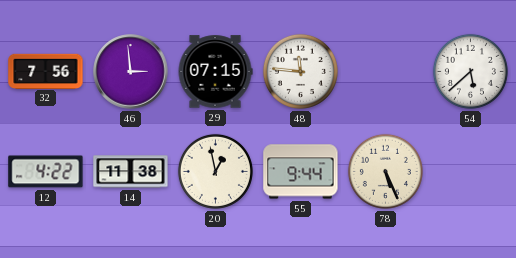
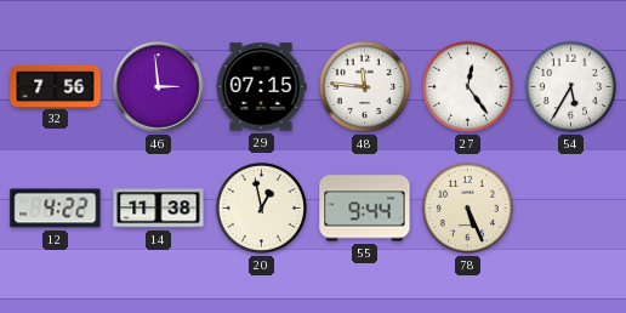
27: none -> 12:24
54: 5:38 -> 5:35
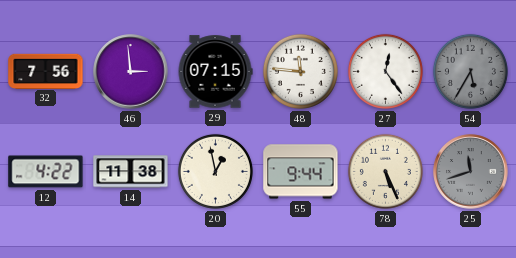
54 dial: white -> grey
25: none -> 11:42
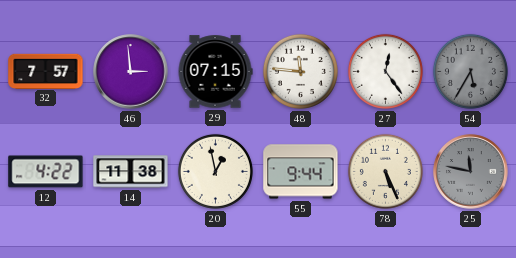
32: 7:56 -> 7:57
25: 11:42 -> 11:47
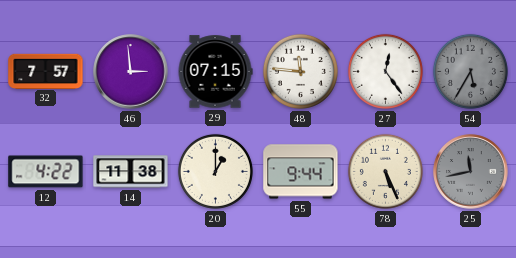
20: 12:58 -> 1:00
25: 11:47 -> 11:43
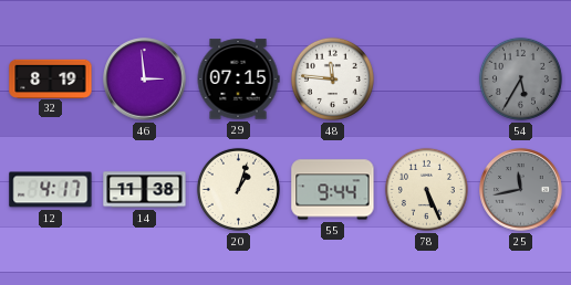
32: 7:57 -> 8:19
27: 12:24 -> none
12: 4:22 -> 4:17
20: 1:00 -> 1:03
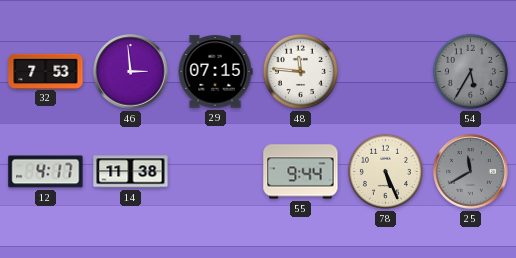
32: 8:19 -> 7:53
20: 1:03 -> none
25: 11:43 -> 11:40
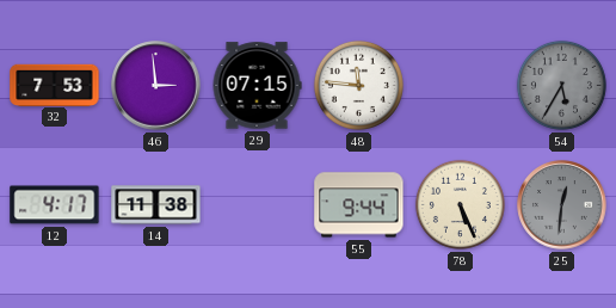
25: 11:40 -> 12:31
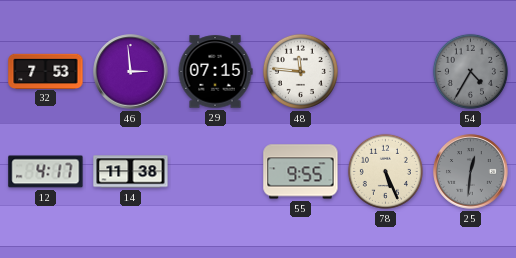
54: 5:35 -> 4:35
55: 9:44 -> 9:55
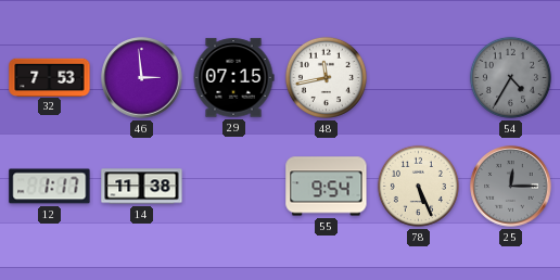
48: 11:46 -> 11:43
12: 4:17 -> 1:17
55: 9:55 -> 9:54
25: 12:31 -> 12:15
